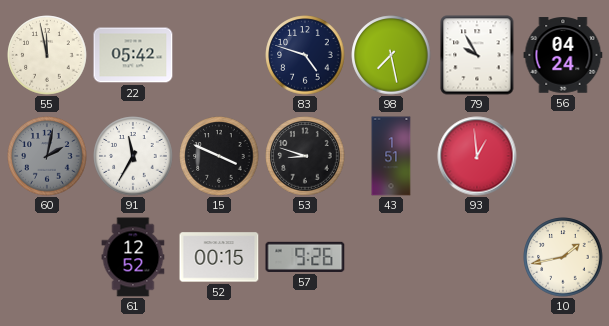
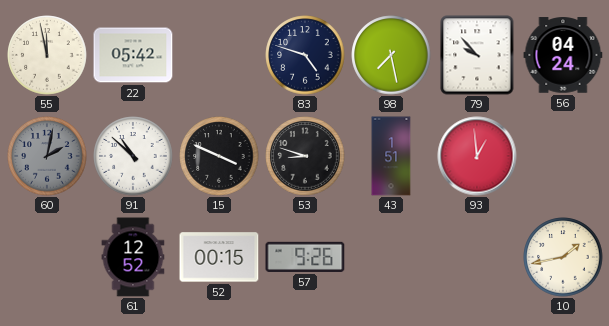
79: 9:55 -> 9:53
91: 11:35 -> 10:52
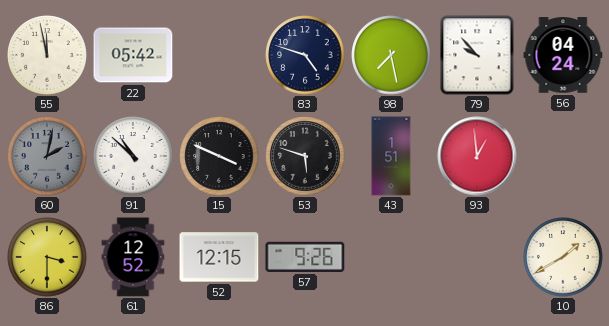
53: 8:48 -> 5:48
86: none -> 3:30
52: 00:15 -> 12:15
10: 1:43 -> 1:40
